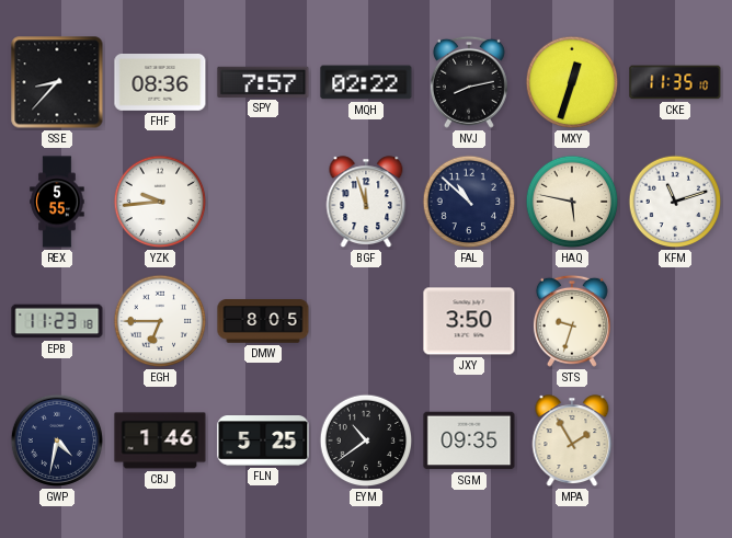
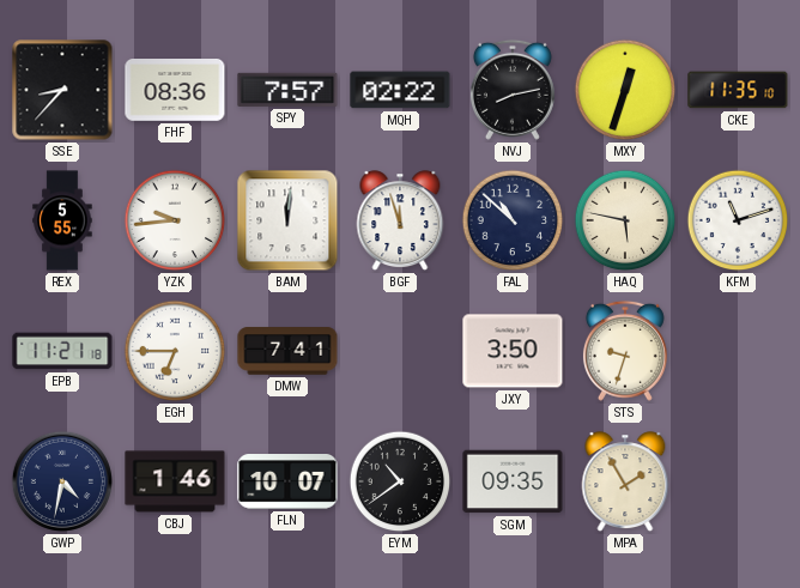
BAM: none -> 12:01
EPB: 11:23 -> 11:21
DMW: 8:05 -> 7:41
FLN: 5:25 -> 10:07
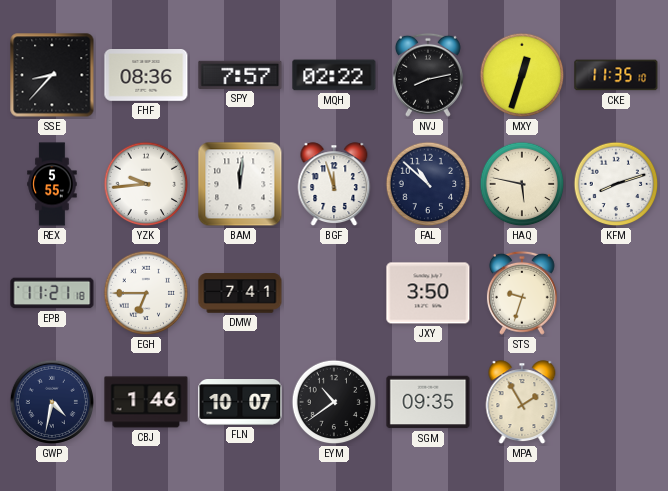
KFM: 11:12 -> 8:12
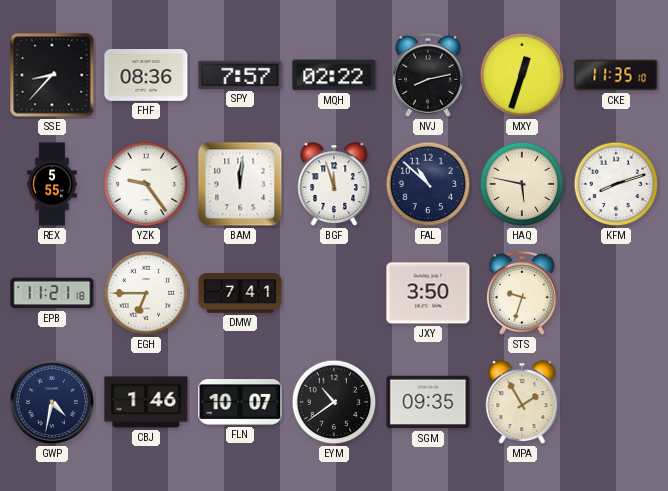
YZK: 9:44 -> 9:24
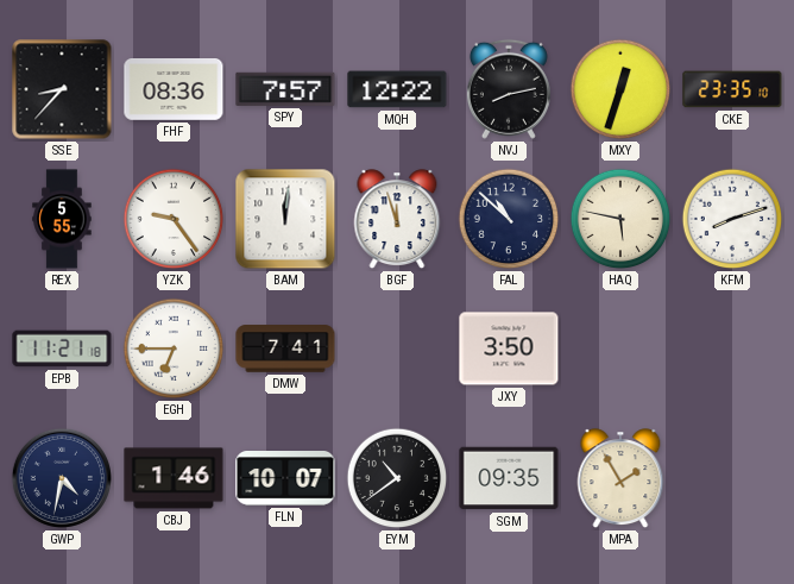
MQH: 02:22 -> 12:22
CKE: 11:35 -> 23:35
STS: 9:33 -> none
